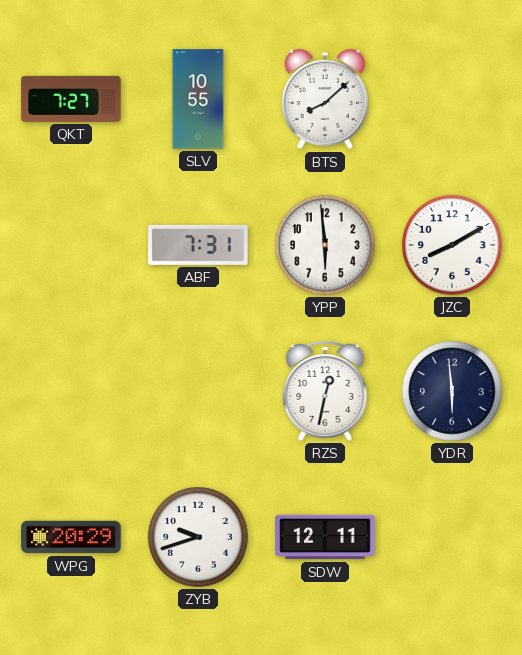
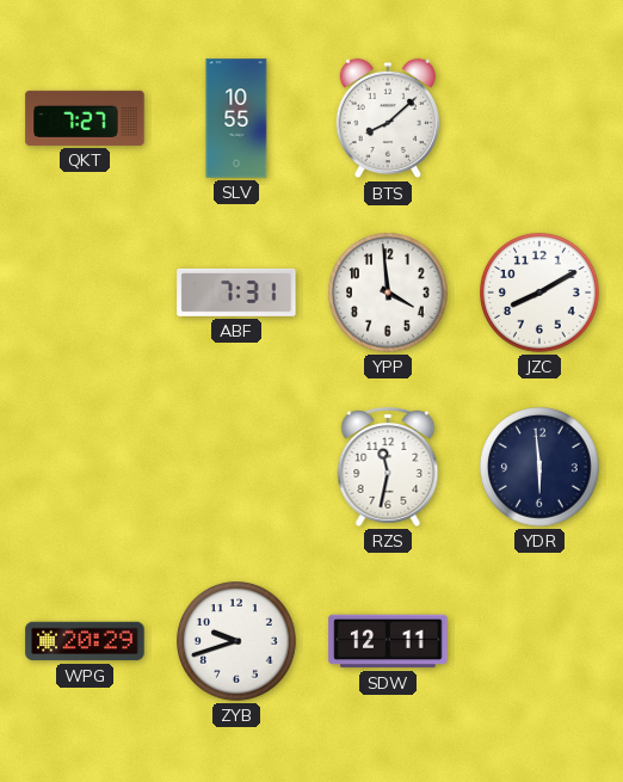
YPP: 5:59 -> 3:59
RZS: 12:32 -> 11:32
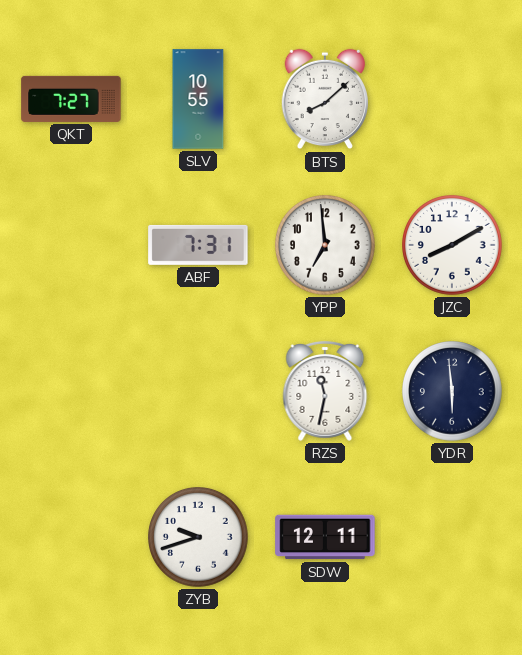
YPP: 3:59 -> 6:59
WPG: 20:29 -> none
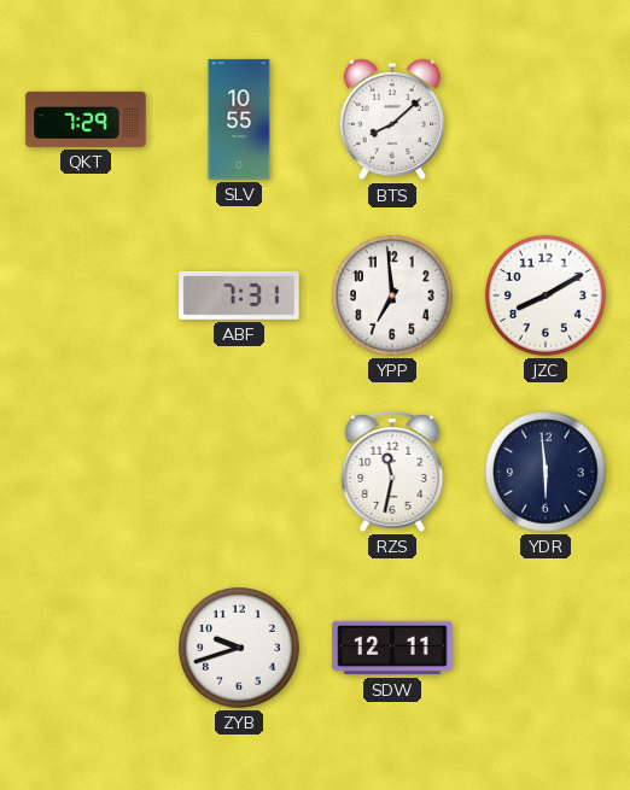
QKT: 7:27 -> 7:29
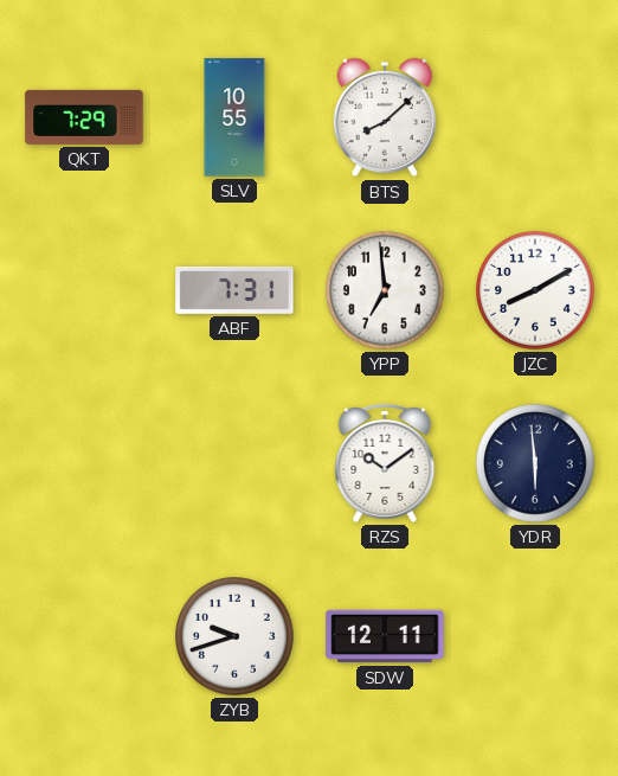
RZS: 11:32 -> 10:09
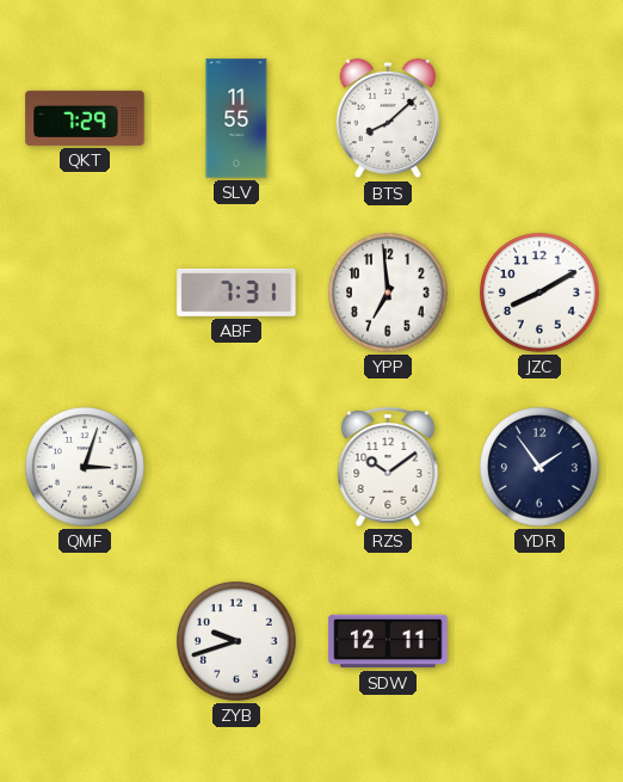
SLV: 10:55 -> 11:55
QMF: none -> 3:03
YDR: 5:59 -> 1:54
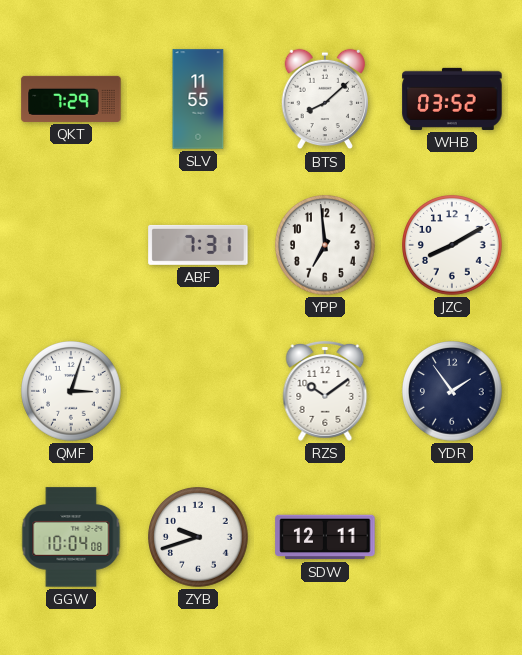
WHB: none -> 03:52
GGW: none -> 10:04
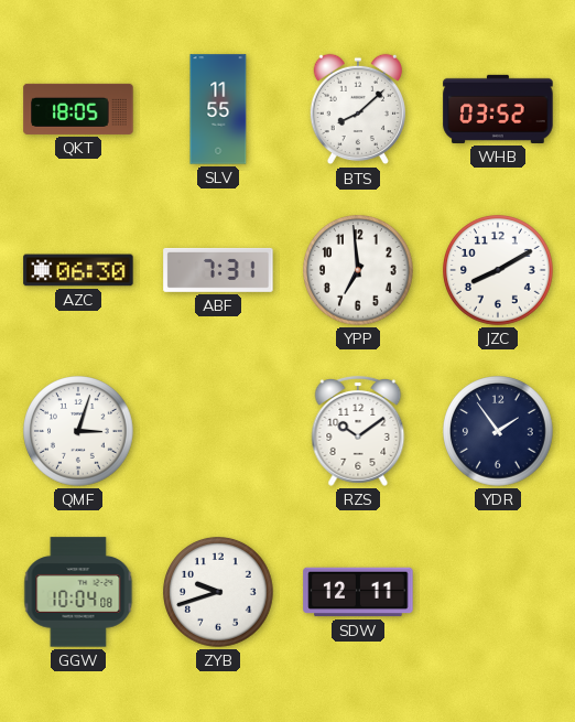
QKT: 7:29 -> 18:05
AZC: none -> 06:30
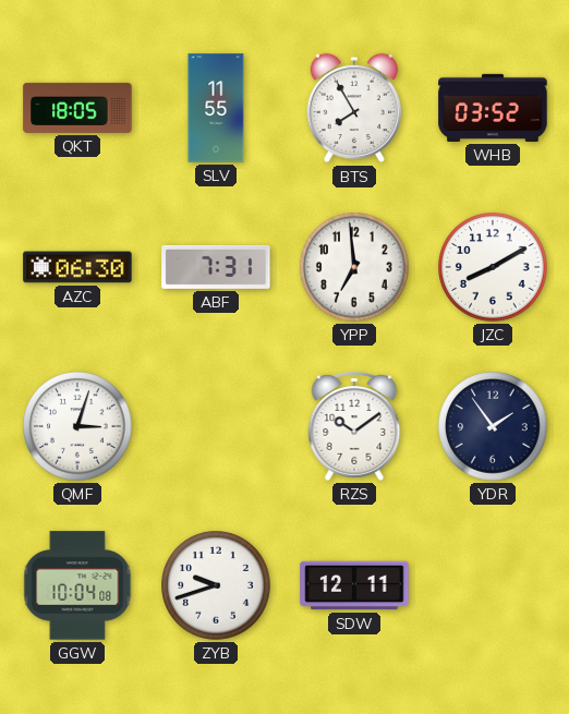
BTS: 8:08 -> 7:55
